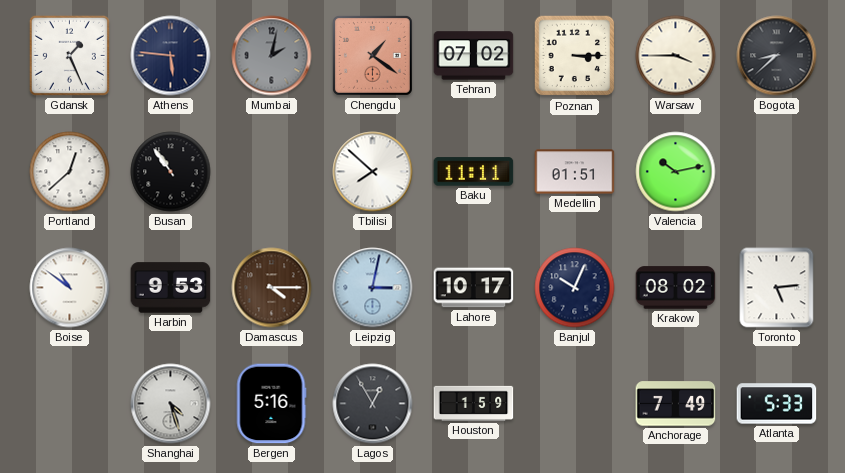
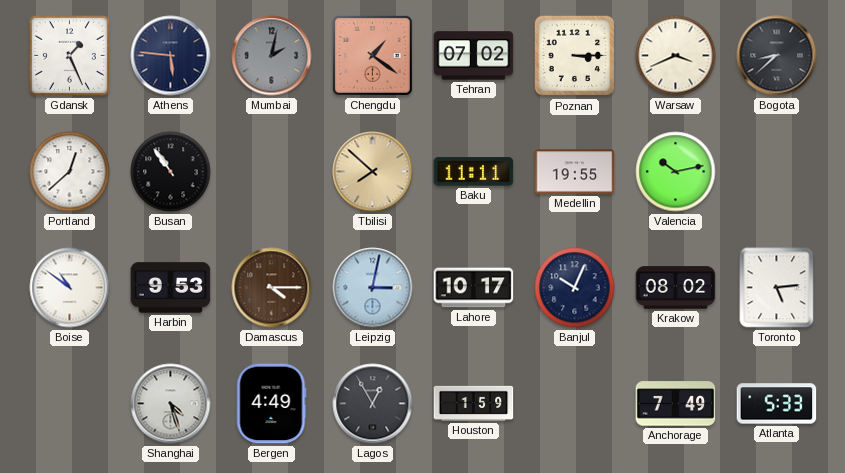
Warsaw: 3:45 -> 3:41
Tbilisi dial: white -> champagne
Medellin: 01:51 -> 19:55
Bergen: 5:16 -> 4:49
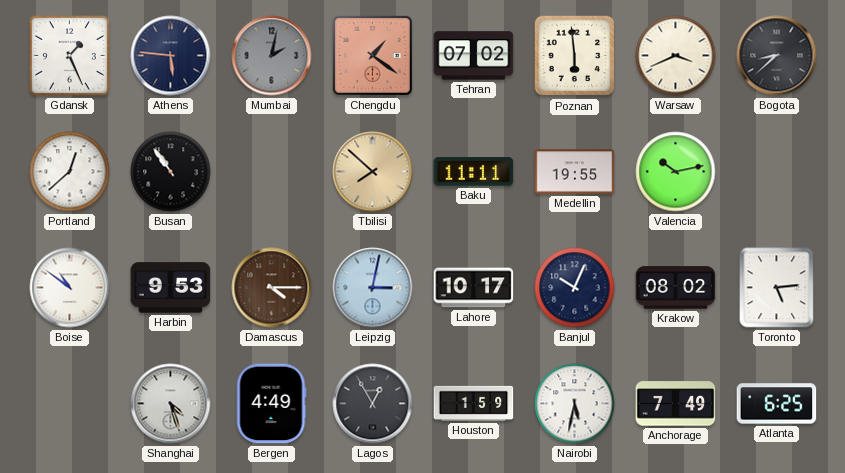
Poznan: 3:15 -> 5:59
Nairobi: none -> 5:32
Atlanta: 5:33 -> 6:25
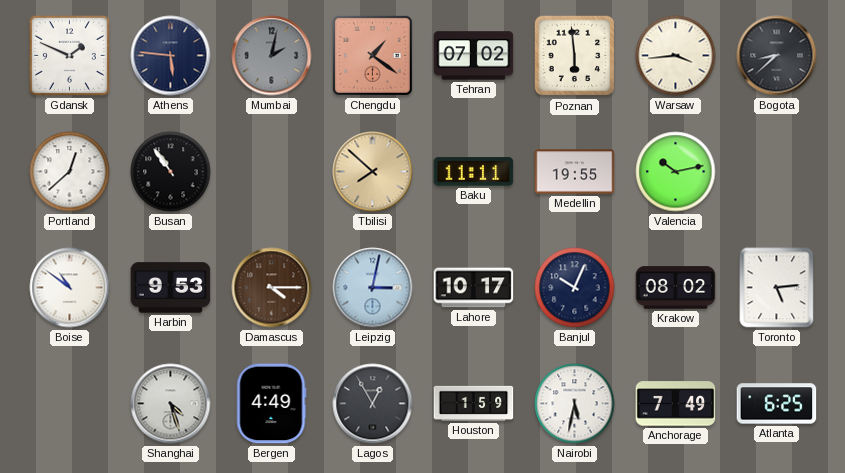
Gdansk: 1:26 -> 1:49
Warsaw: 3:41 -> 3:44
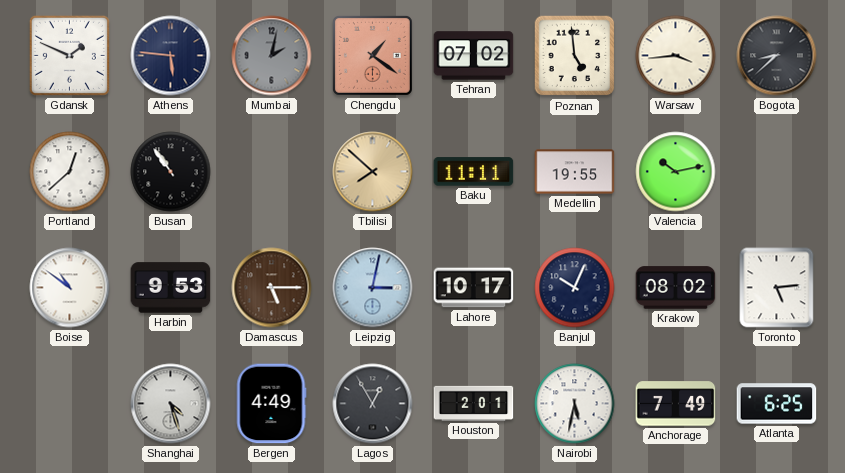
Poznan: 5:59 -> 4:59
Damascus: 4:15 -> 5:15
Houston: 1:59 -> 2:01
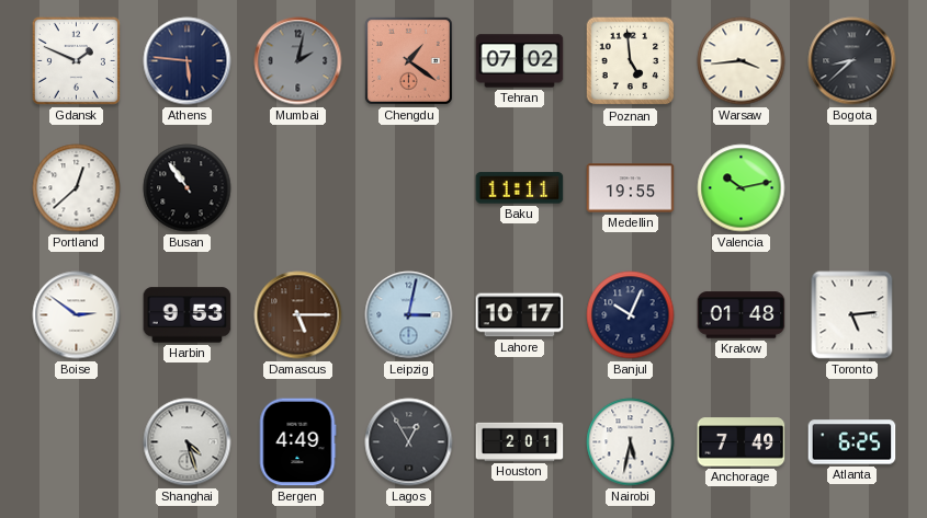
Tbilisi: 7:52 -> none
Boise: 10:51 -> 2:51
Krakow: 08:02 -> 01:48
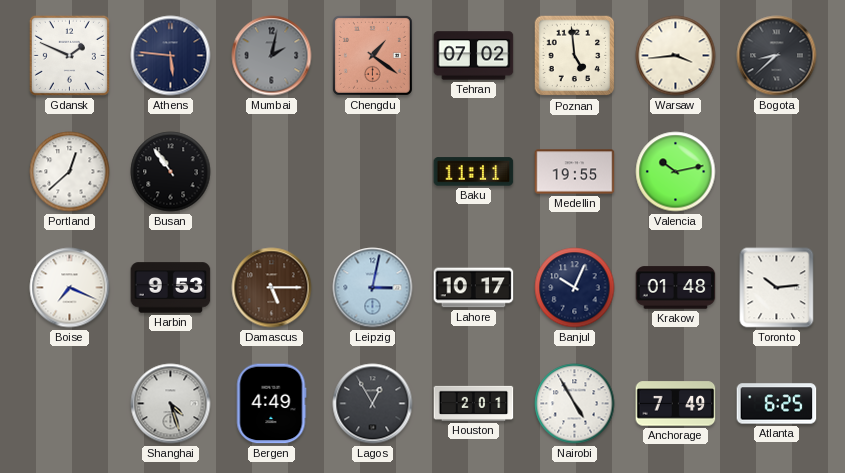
Boise: 2:51 -> 7:19
Toronto: 5:14 -> 10:14
Nairobi: 5:32 -> 4:55
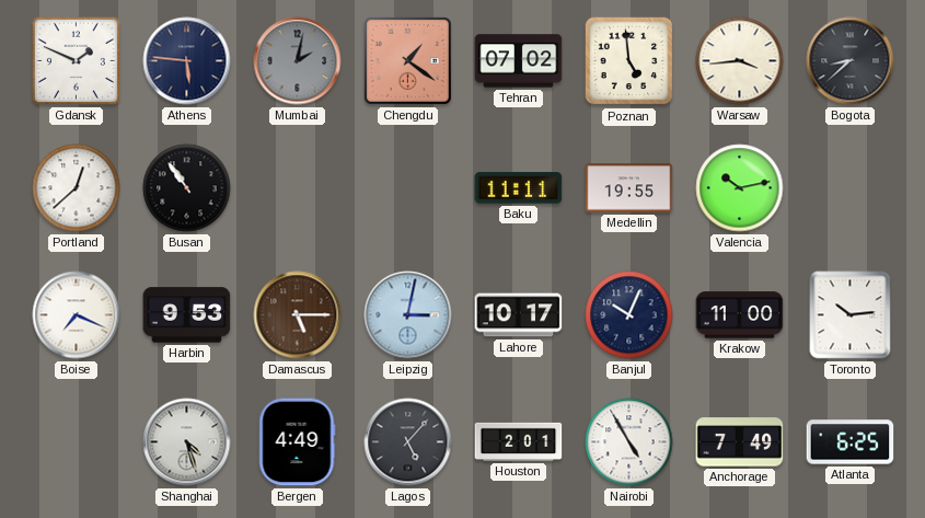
Krakow: 01:48 -> 11:00
Lagos: 12:55 -> 5:07
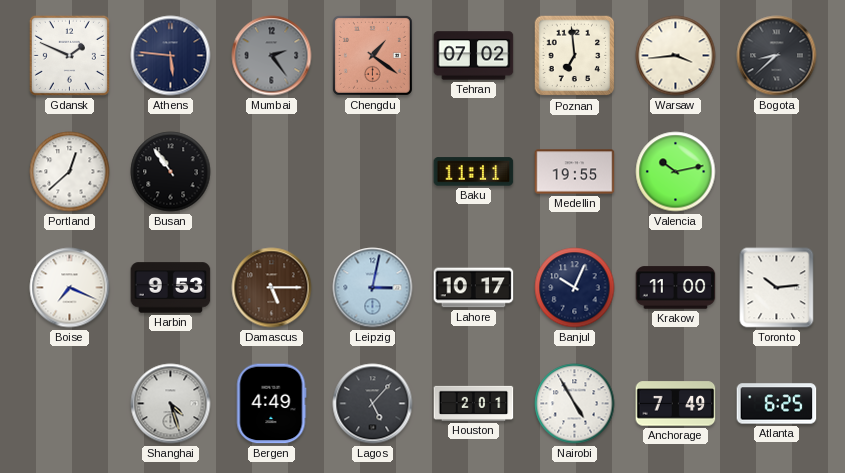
Mumbai: 2:02 -> 2:24
Poznan: 4:59 -> 6:59
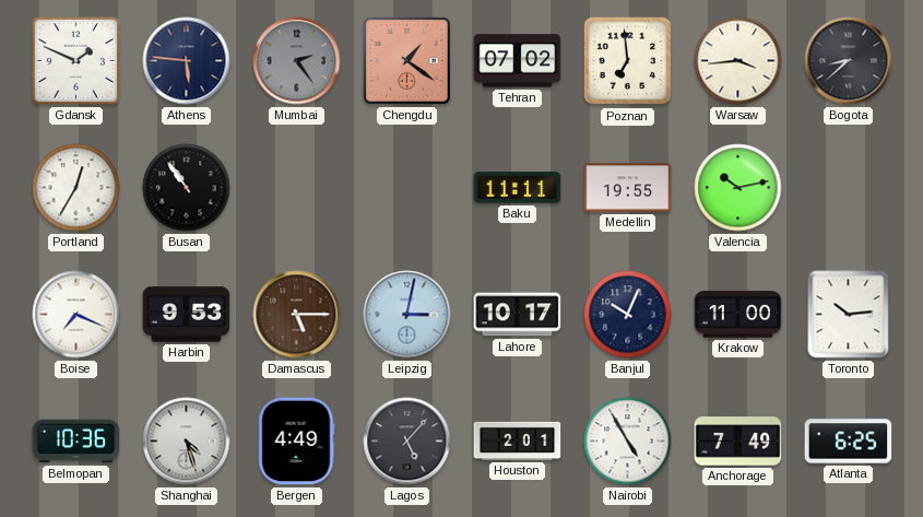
Portland: 12:38 -> 12:35
Belmopan: none -> 10:36
